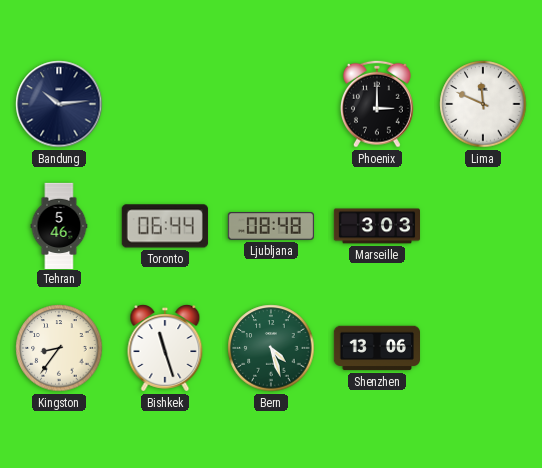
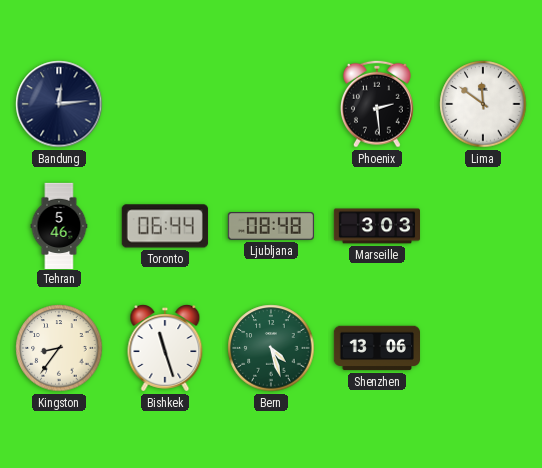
Bandung: 10:14 -> 12:14
Phoenix: 3:00 -> 2:29
Lima: 11:49 -> 11:51
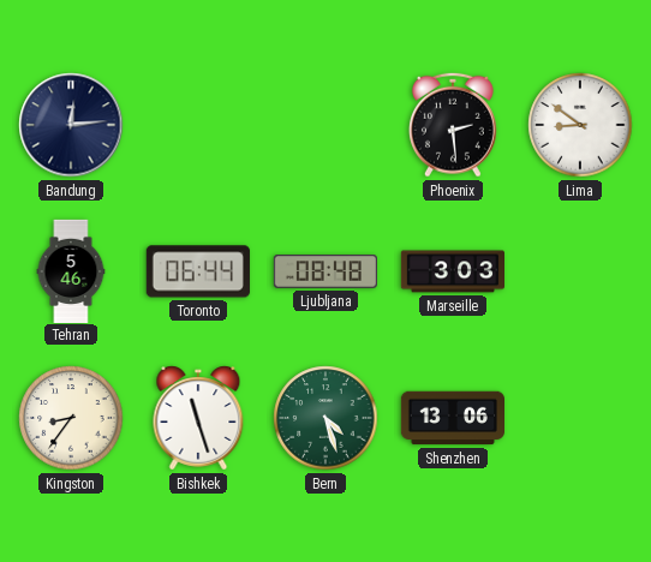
Lima: 11:51 -> 8:51
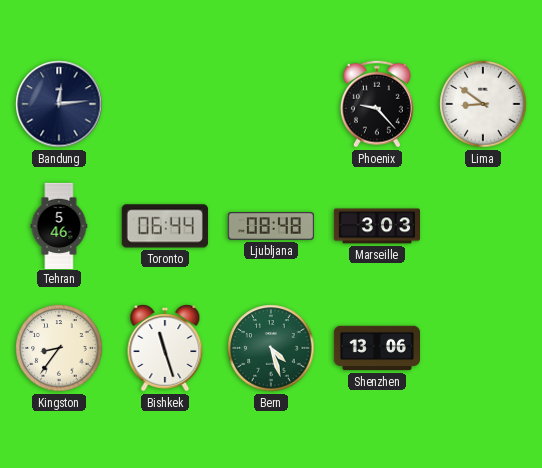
Phoenix: 2:29 -> 9:23
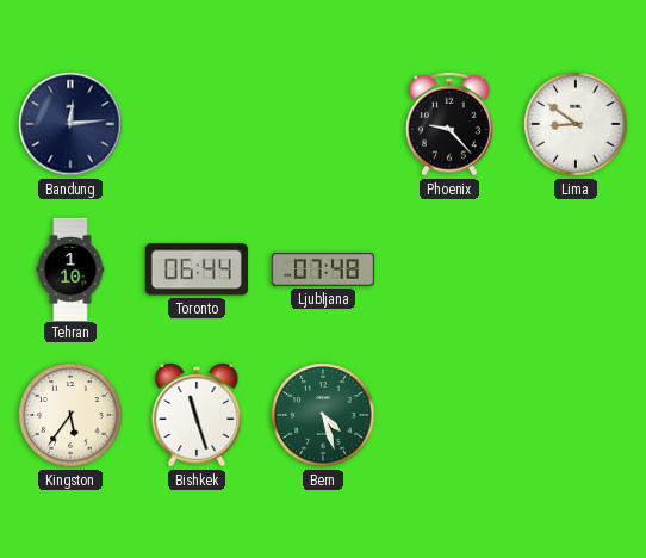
Tehran: 5:46 -> 1:10
Ljubljana: 08:48 -> 07:48
Marseille: 3:03 -> none
Kingston: 8:36 -> 5:36
Shenzhen: 13:06 -> none
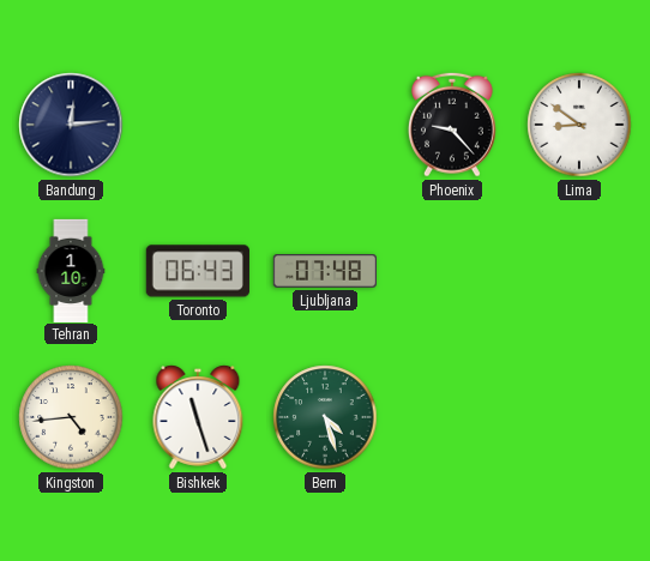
Toronto: 06:44 -> 06:43
Kingston: 5:36 -> 4:44
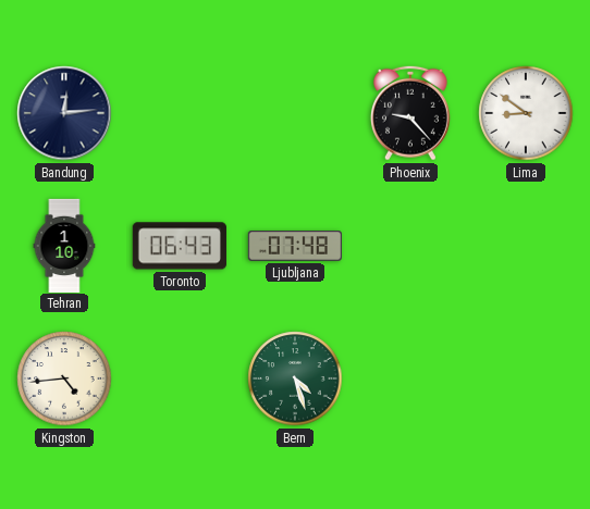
Bishkek: 11:27 -> none
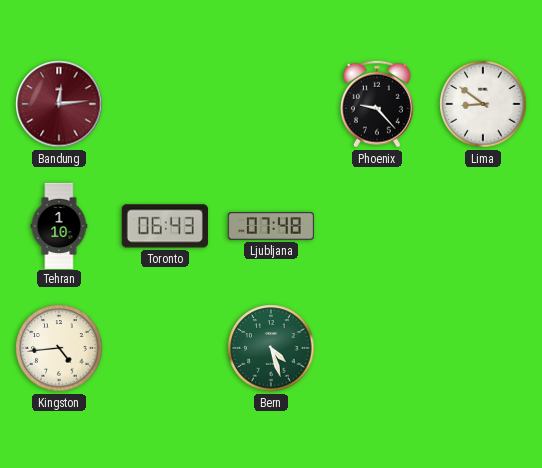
Bandung dial: navy -> burgundy
